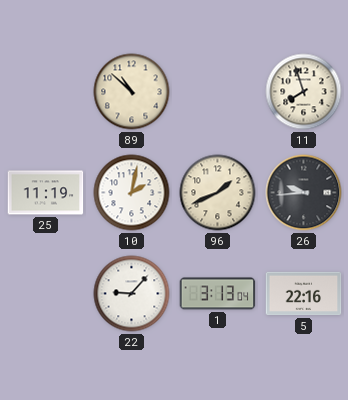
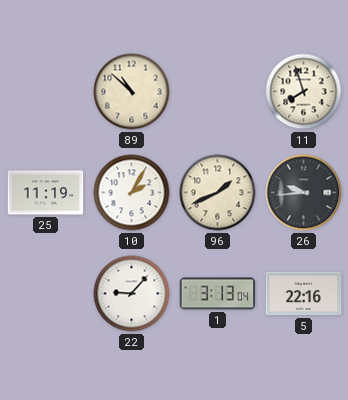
10: 2:02 -> 2:05
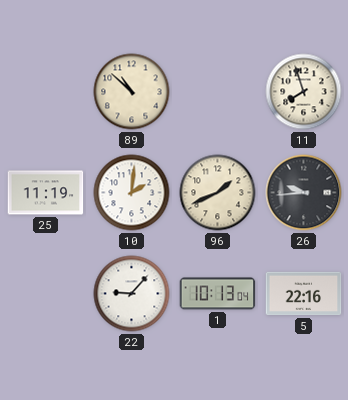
10: 2:05 -> 2:01
1: 3:13 -> 10:13
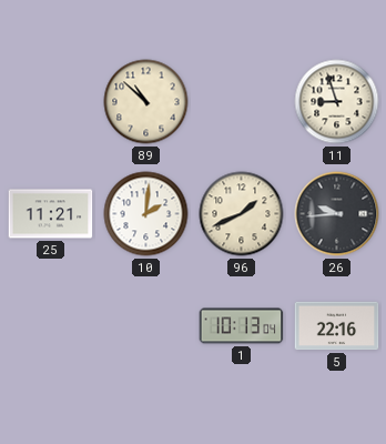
11: 7:57 -> 8:57
25: 11:19 -> 11:21
22: 9:07 -> none
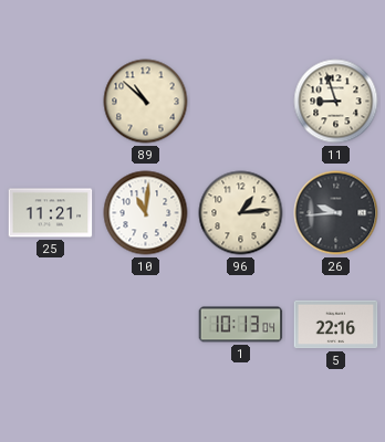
10: 2:01 -> 11:01
96: 1:41 -> 1:14
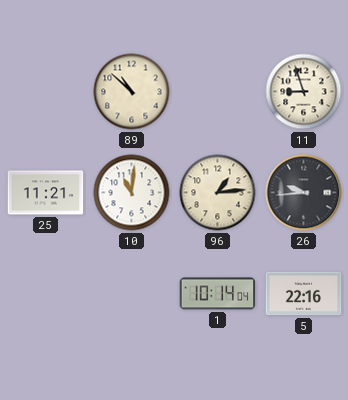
1: 10:13 -> 10:14
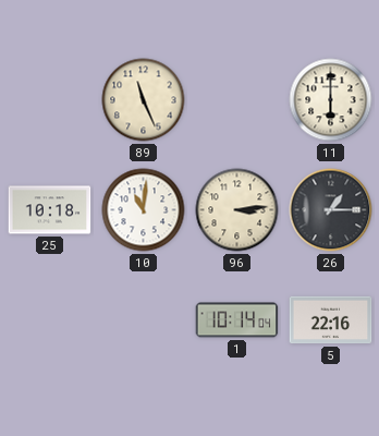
89: 10:52 -> 11:26
11: 8:57 -> 6:00
25: 11:21 -> 10:18
96: 1:14 -> 3:14
26: 9:44 -> 1:15
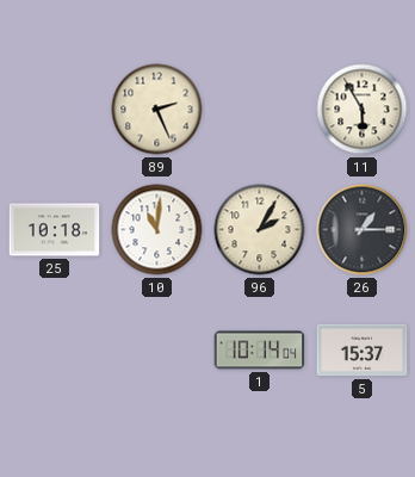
89: 11:26 -> 2:26
11: 6:00 -> 5:55
96: 3:14 -> 2:05
5: 22:16 -> 15:37
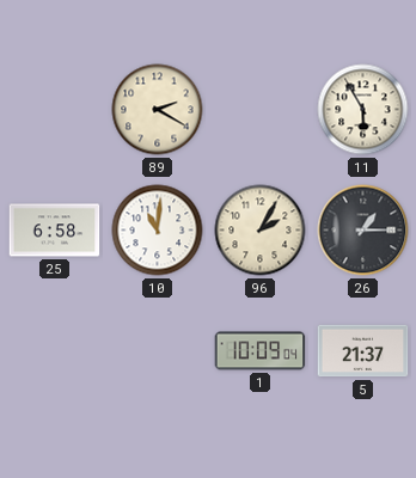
89: 2:26 -> 2:20
25: 10:18 -> 6:58
1: 10:14 -> 10:09
5: 15:37 -> 21:37
